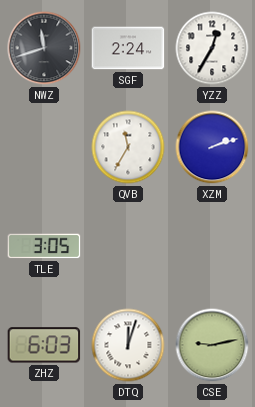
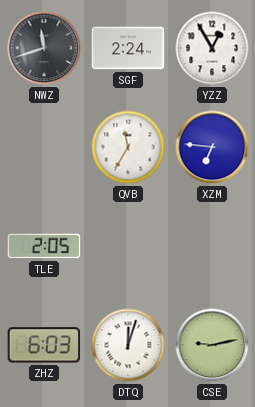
YZZ: 12:35 -> 12:55
XZM: 2:12 -> 6:46
TLE: 3:05 -> 2:05
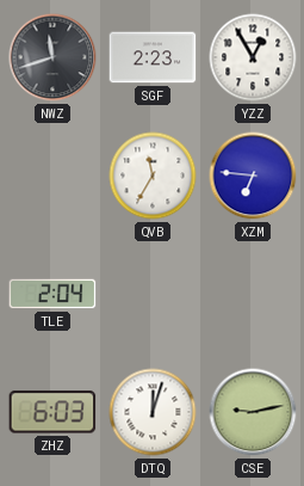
SGF: 2:24 -> 2:23
TLE: 2:05 -> 2:04
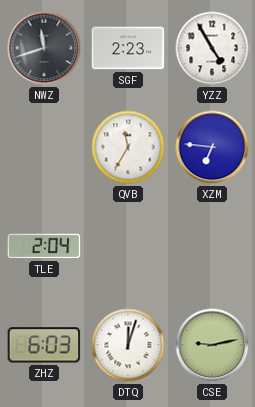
YZZ: 12:55 -> 4:55
